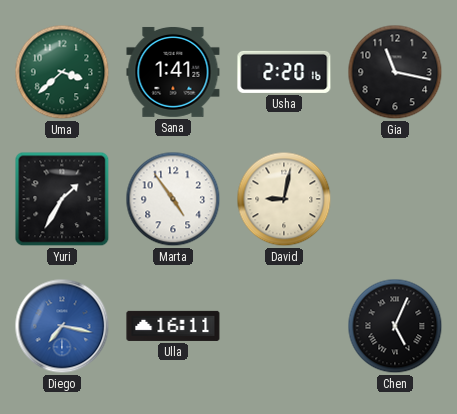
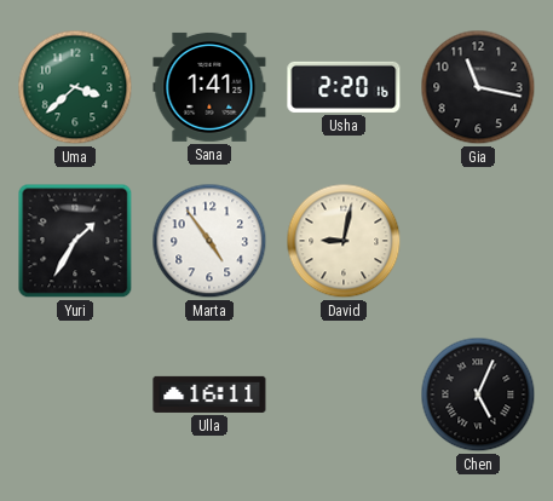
Diego: 7:17 -> none
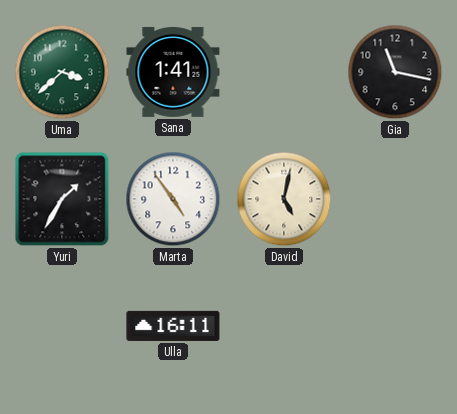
Usha: 2:20 -> none
David: 9:02 -> 5:02
Chen: 5:04 -> none
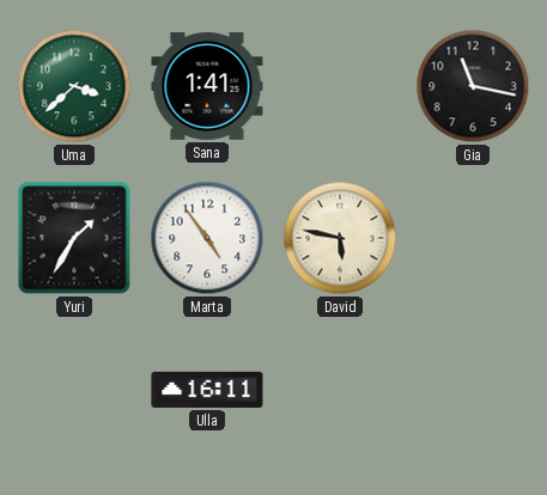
David: 5:02 -> 5:47
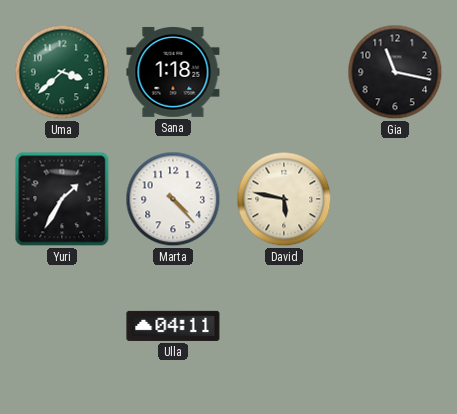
Sana: 1:41 -> 1:18
Marta: 4:54 -> 4:23
Ulla: 16:11 -> 04:11
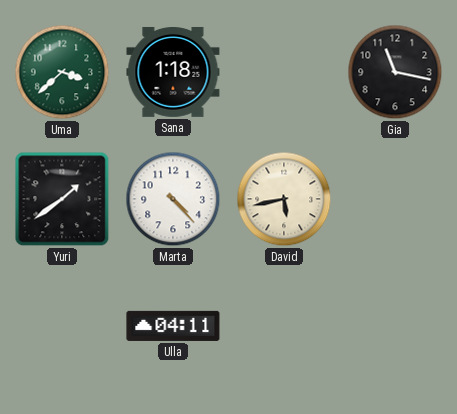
Yuri: 1:35 -> 1:39
David: 5:47 -> 5:43
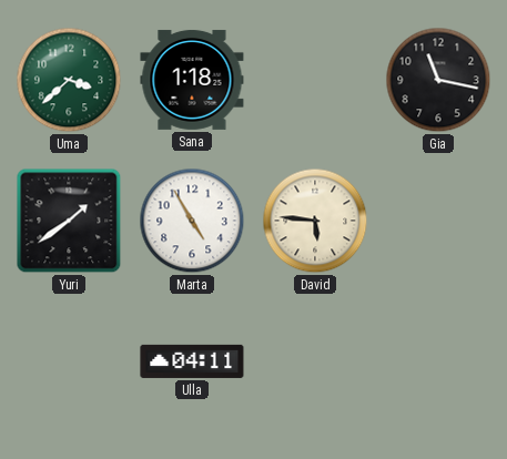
Marta: 4:23 -> 4:55
David: 5:43 -> 5:46
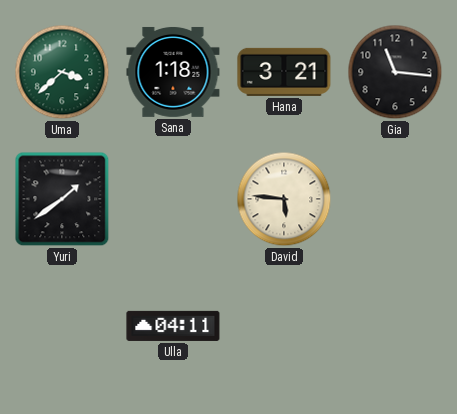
Hana: none -> 3:21
Gia: 11:17 -> 11:16
Marta: 4:55 -> none
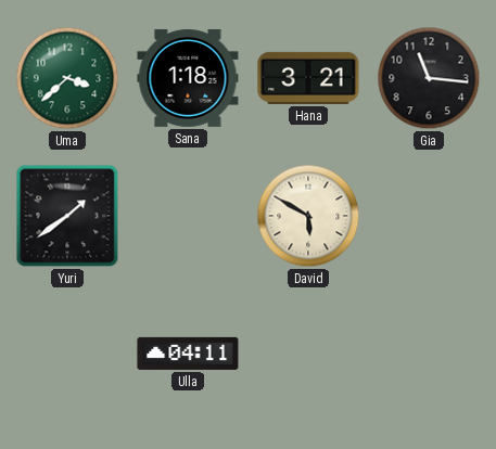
David: 5:46 -> 5:50
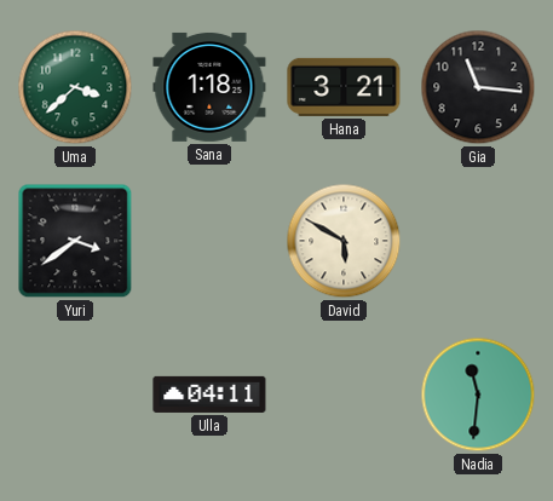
Yuri: 1:39 -> 3:39
Nadia: none -> 11:31
